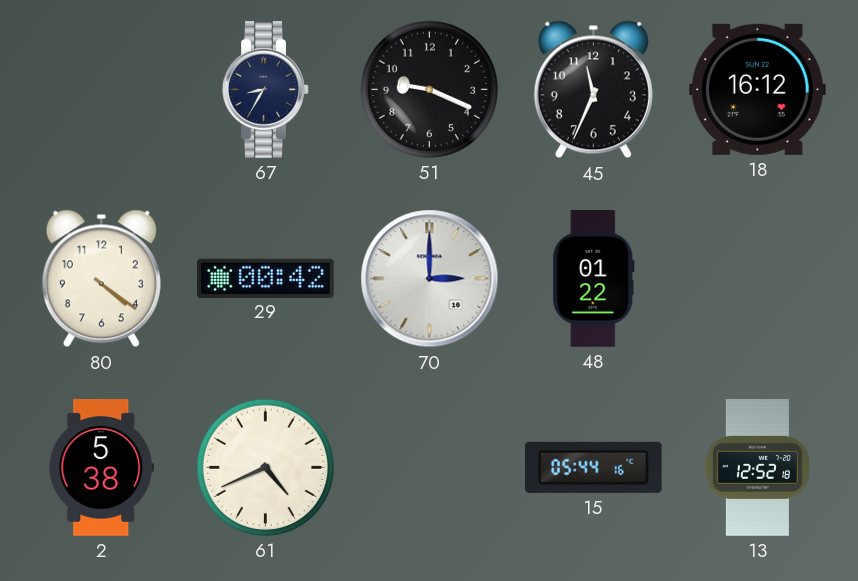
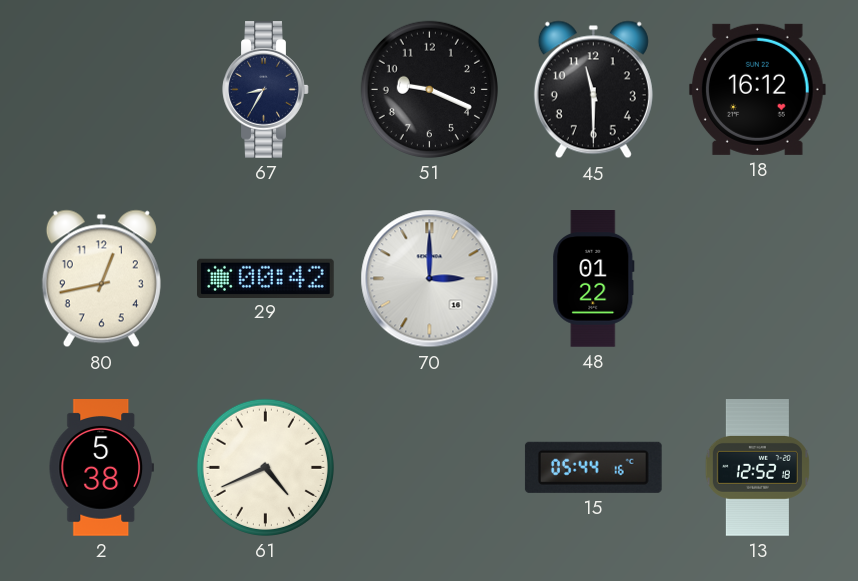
45: 11:34 -> 11:30
80: 4:21 -> 12:43
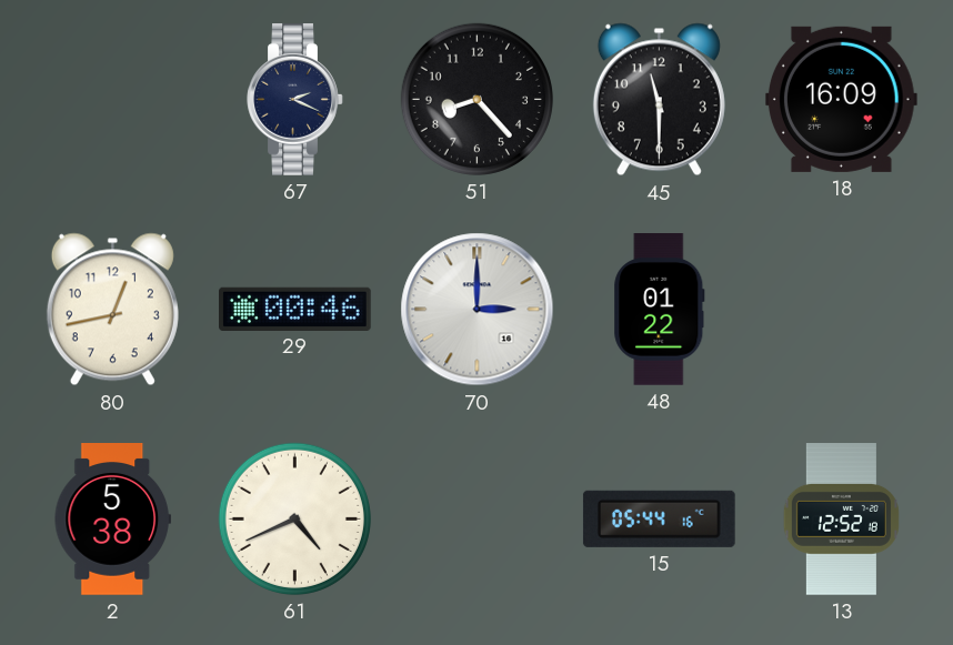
67: 8:35 -> 2:19
51: 9:19 -> 8:23
18: 16:12 -> 16:09
29: 00:42 -> 00:46
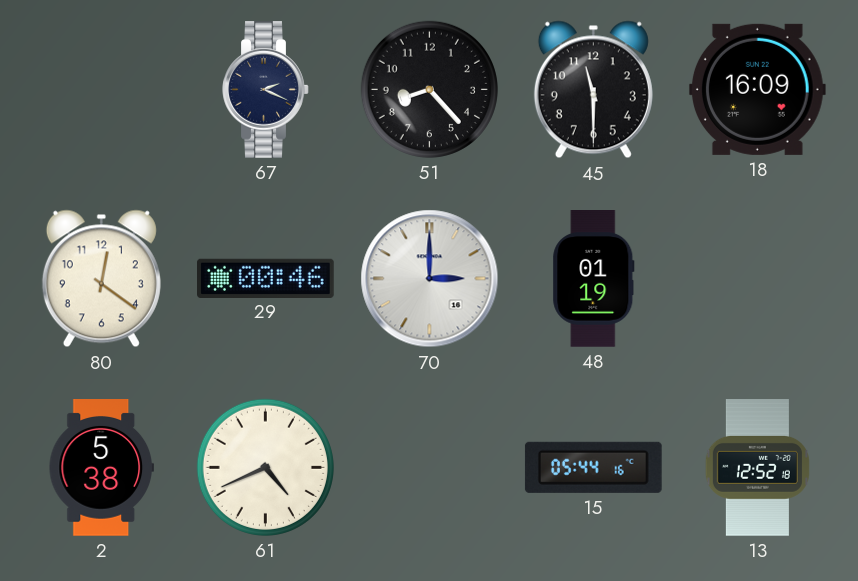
80: 12:43 -> 12:21
48: 01:22 -> 01:19
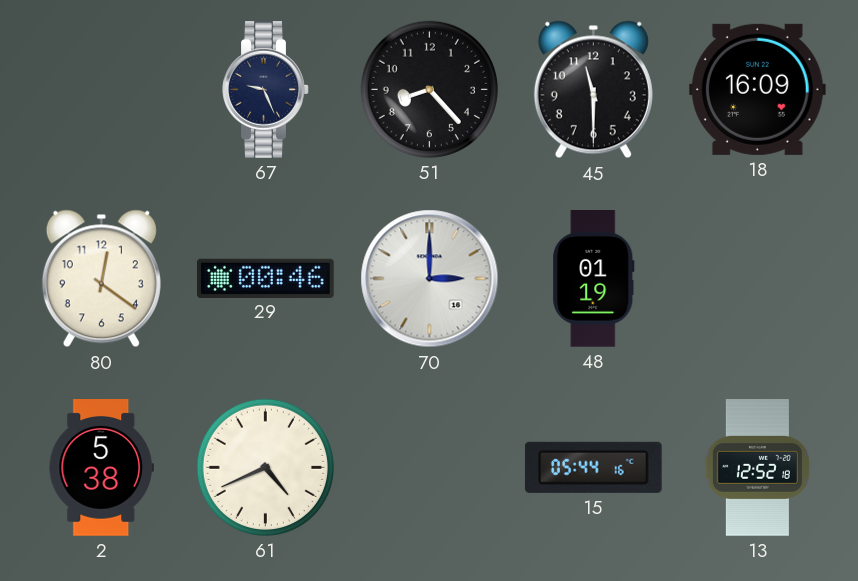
67: 2:19 -> 9:26
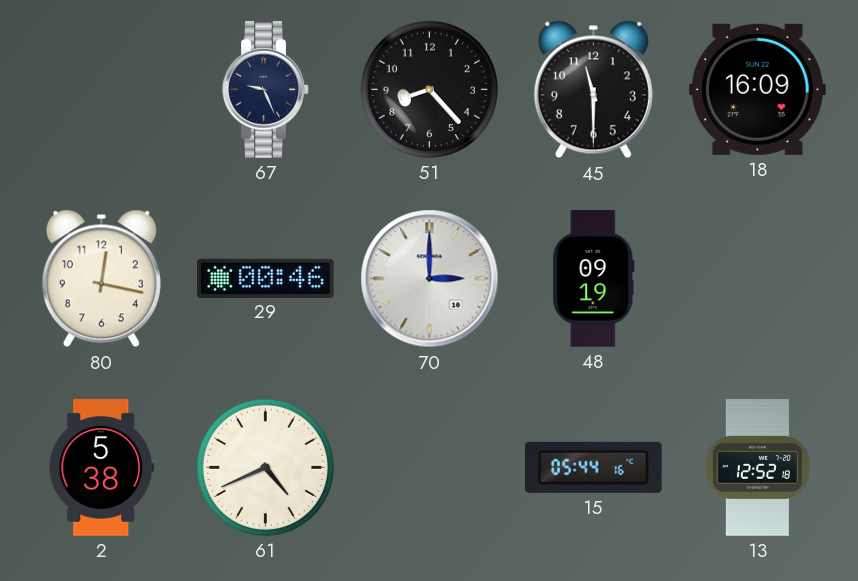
80: 12:21 -> 12:17
48: 01:19 -> 09:19
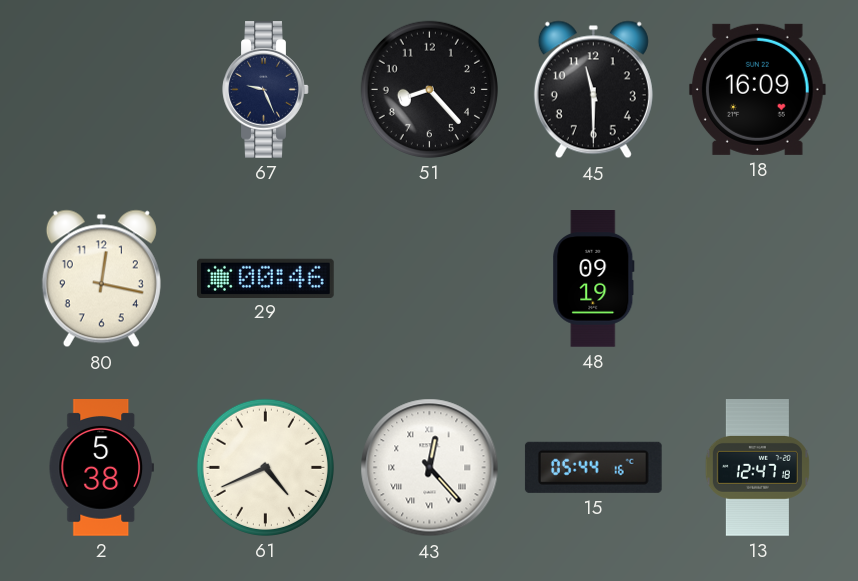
70: 3:00 -> none
43: none -> 12:23
13: 12:52 -> 12:47
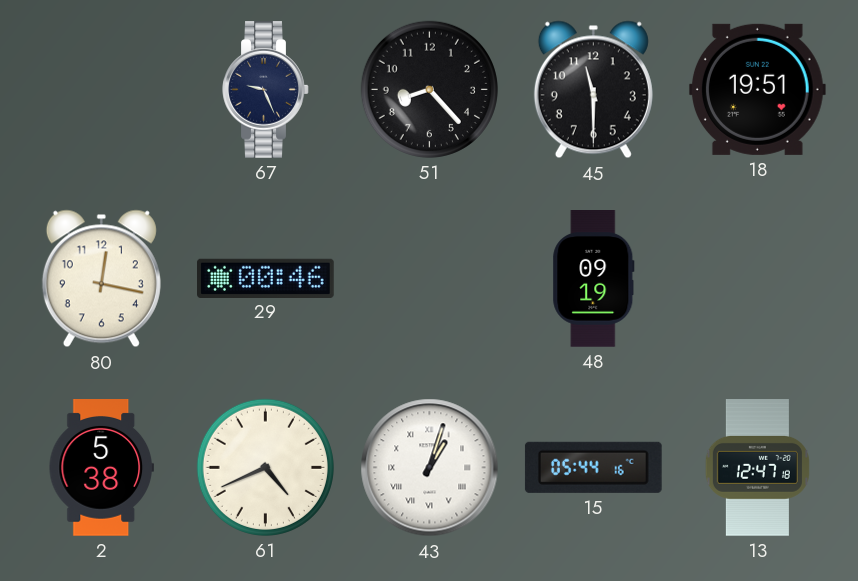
18: 16:09 -> 19:51
43: 12:23 -> 1:03
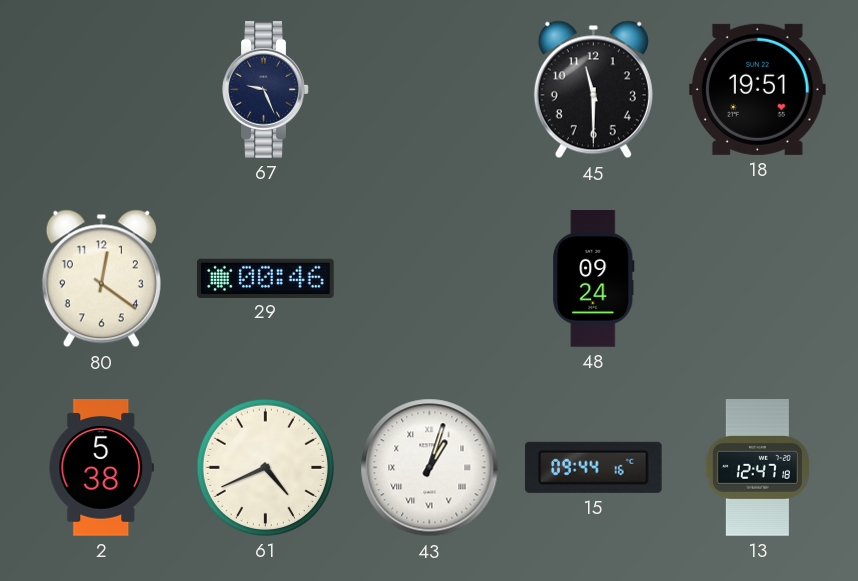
51: 8:23 -> none
80: 12:17 -> 12:21
48: 09:19 -> 09:24
15: 05:44 -> 09:44
